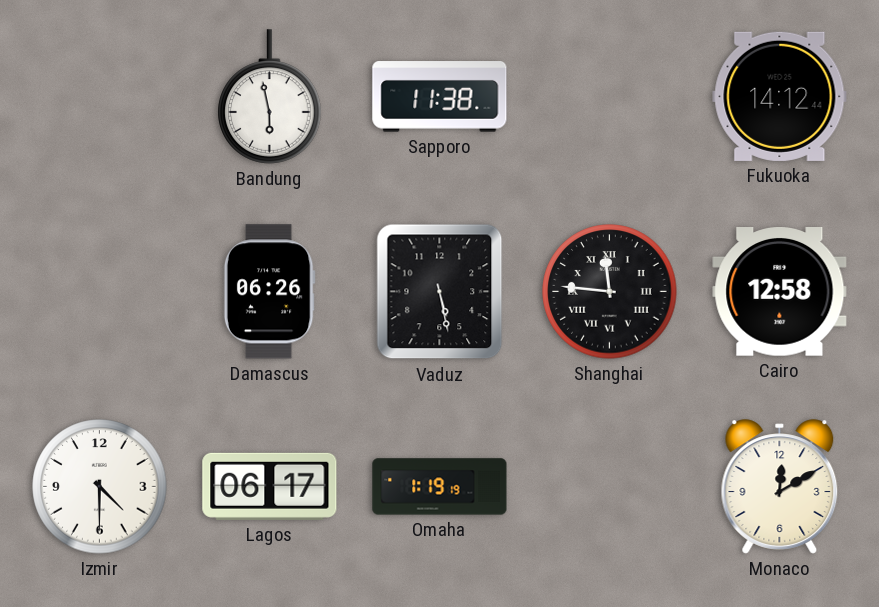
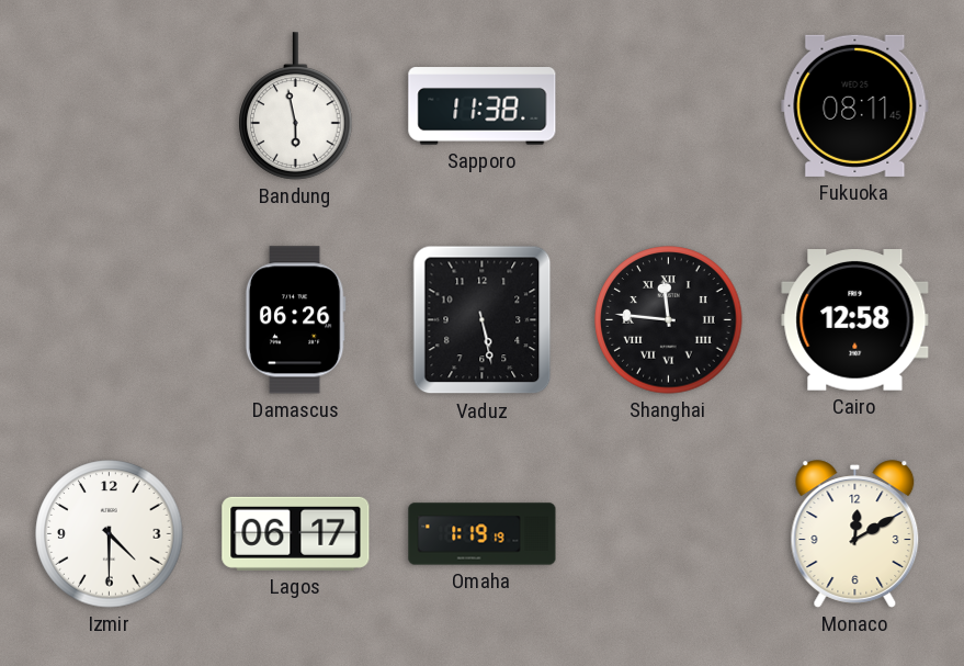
Fukuoka: 14:12 -> 08:11
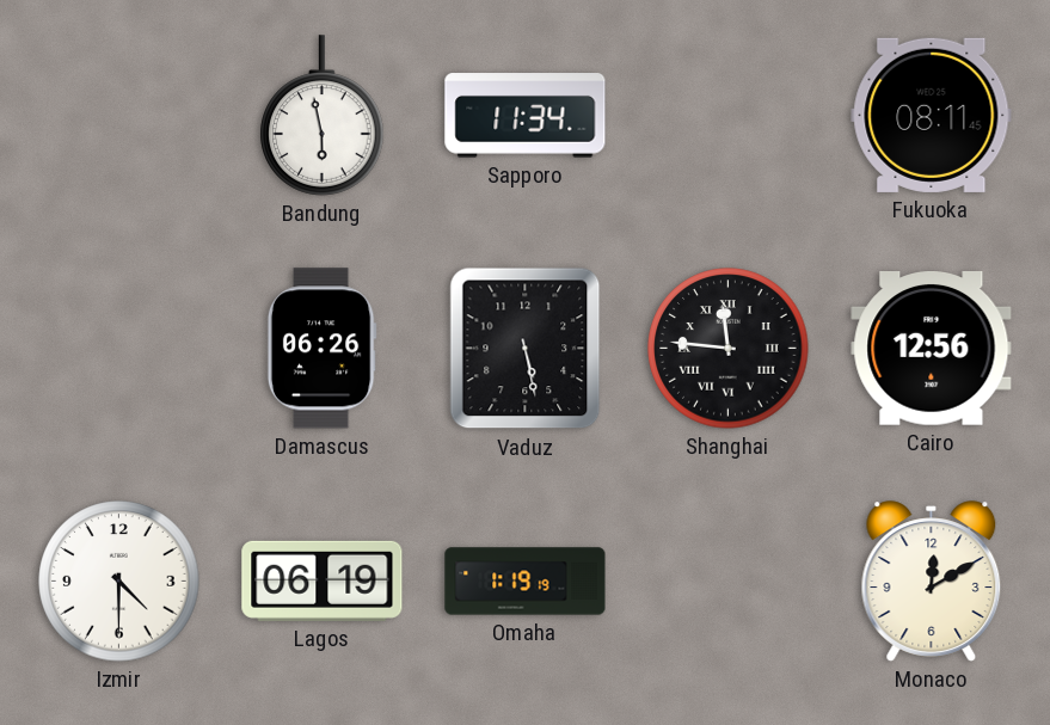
Sapporo: 11:38 -> 11:34
Cairo: 12:58 -> 12:56
Lagos: 06:17 -> 06:19
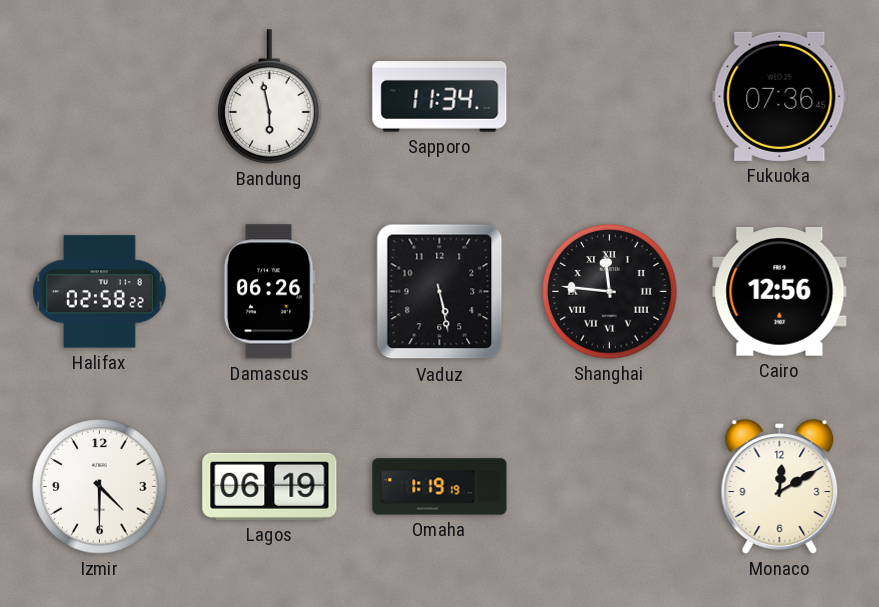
Fukuoka: 08:11 -> 07:36
Halifax: none -> 02:58
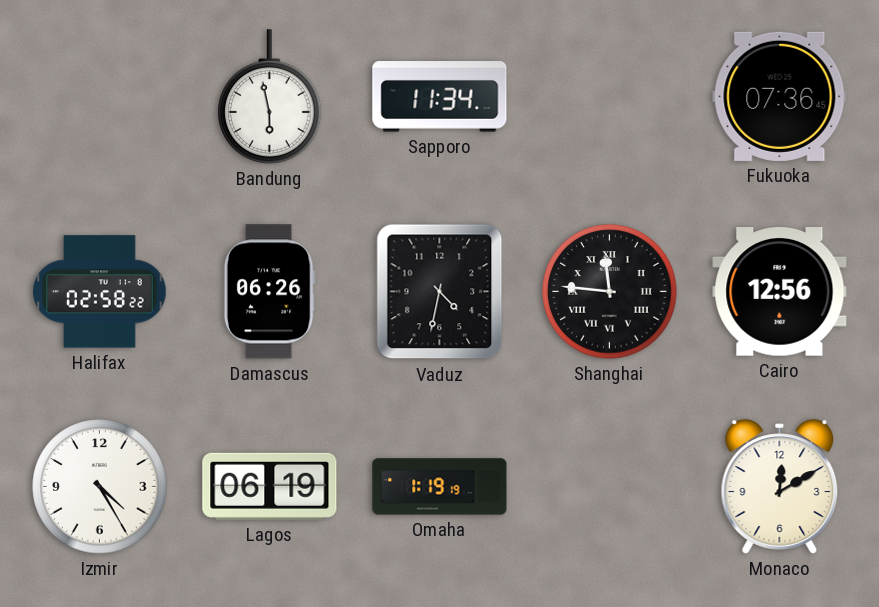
Vaduz: 5:28 -> 4:32
Izmir: 4:30 -> 4:25
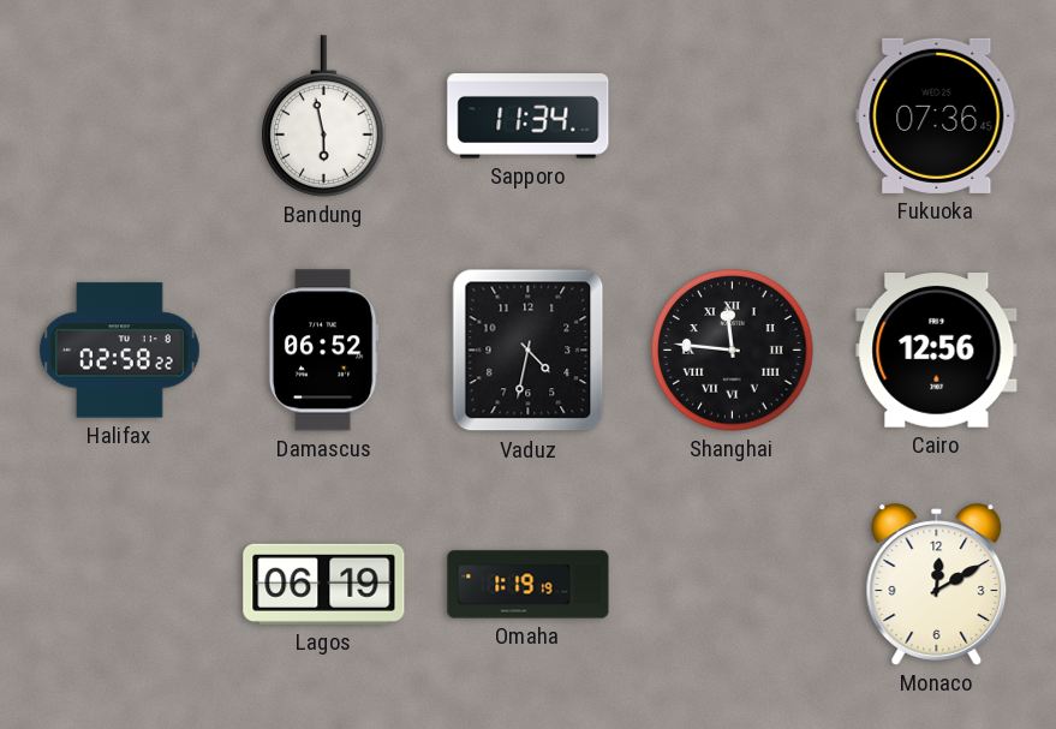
Damascus: 06:26 -> 06:52
Izmir: 4:25 -> none
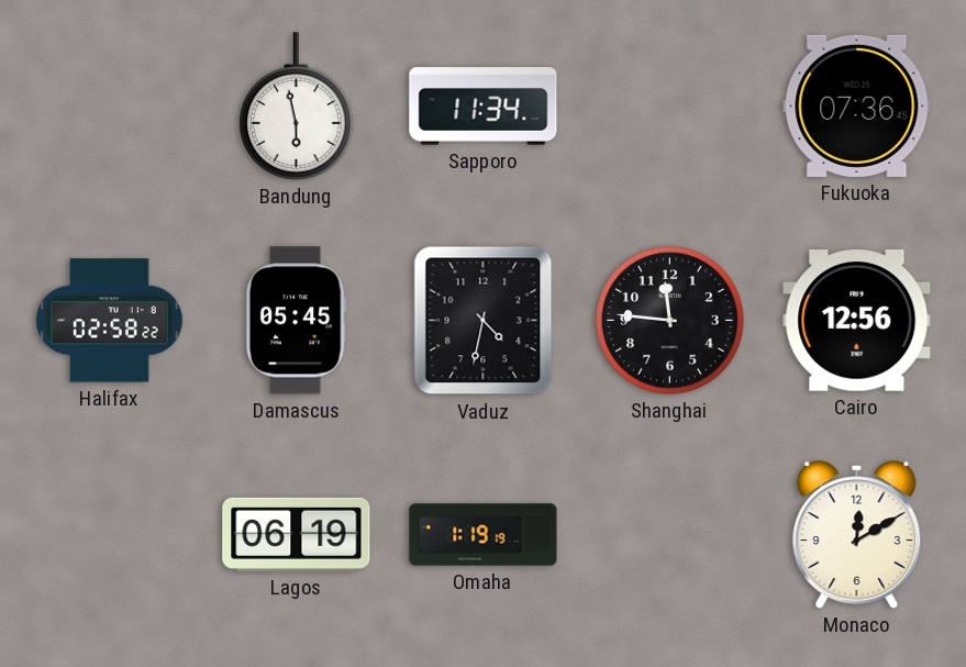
Damascus: 06:52 -> 05:45
Shanghai numerals: Roman -> Arabic
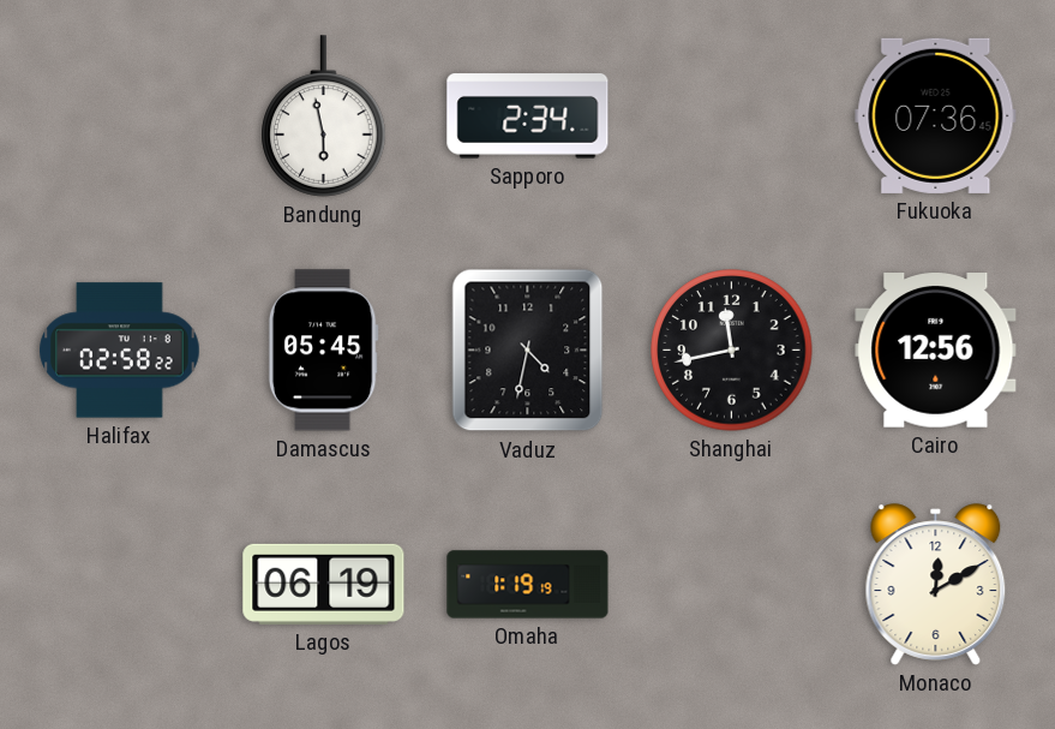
Sapporo: 11:34 -> 2:34
Shanghai: 11:46 -> 11:43
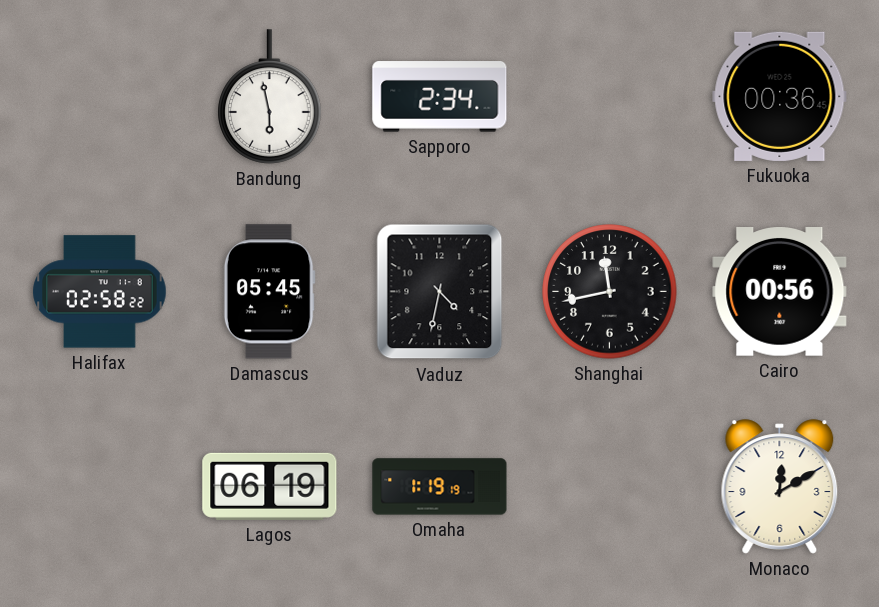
Fukuoka: 07:36 -> 00:36
Cairo: 12:56 -> 00:56
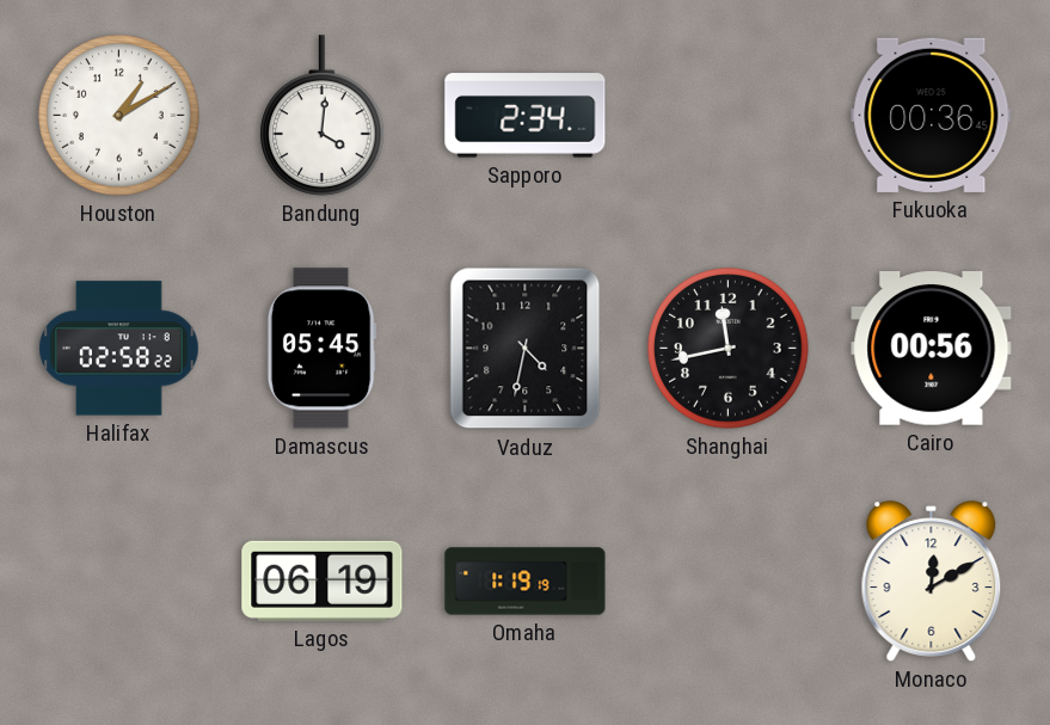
Houston: none -> 1:10
Bandung: 5:58 -> 4:01
